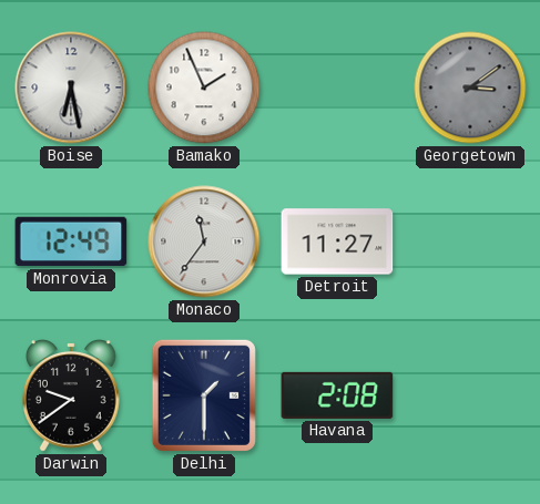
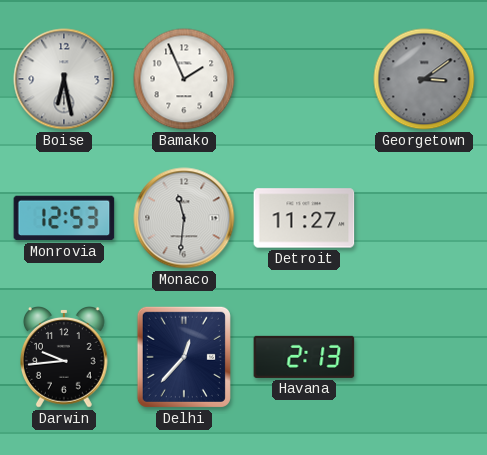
Monrovia: 12:49 -> 12:53
Monaco: 11:36 -> 11:31
Darwin: 9:39 -> 9:44
Delhi: 1:30 -> 12:37
Havana: 2:08 -> 2:13
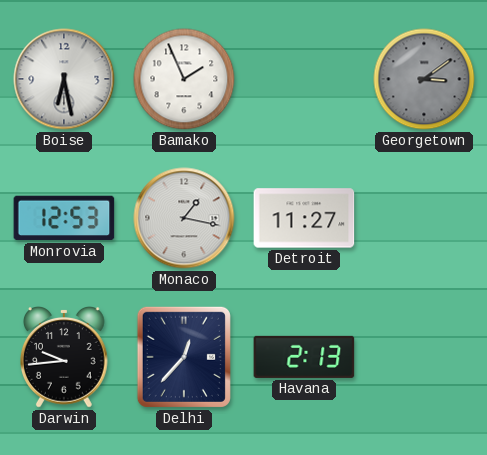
Monaco: 11:31 -> 1:17
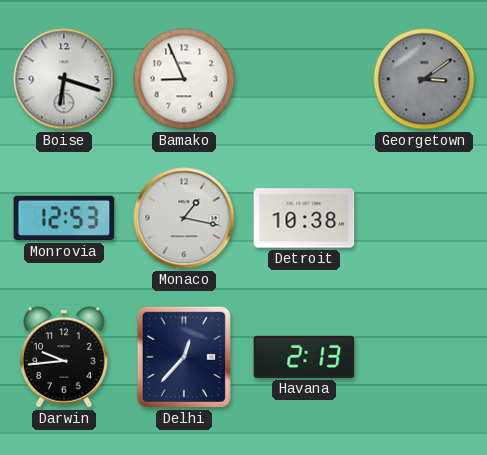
Boise: 6:28 -> 6:18
Bamako: 1:56 -> 8:56
Detroit: 11:27 -> 10:38
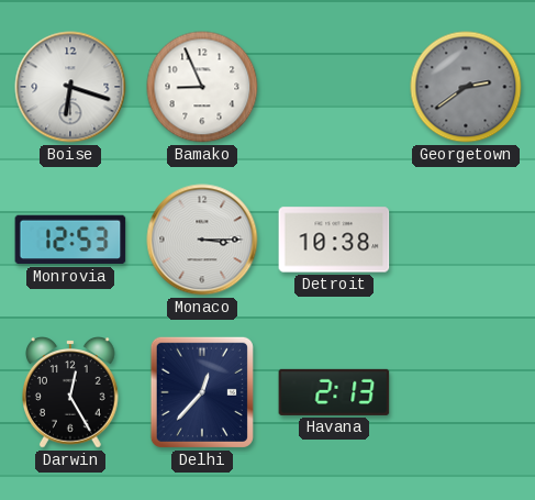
Georgetown: 3:09 -> 2:39
Monaco: 1:17 -> 3:15
Darwin: 9:44 -> 12:25
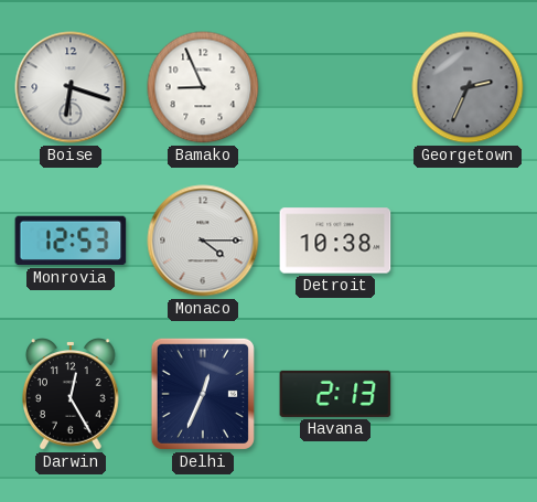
Georgetown: 2:39 -> 2:34
Monaco: 3:15 -> 4:15
Delhi: 12:37 -> 12:34
